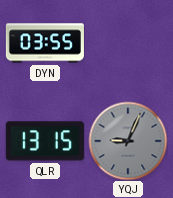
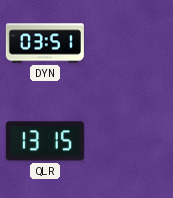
DYN: 03:55 -> 03:51
YQJ: 9:04 -> none
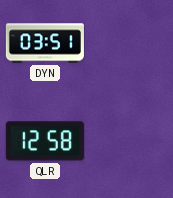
QLR: 13:15 -> 12:58
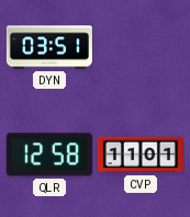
CVP: none -> 11:01
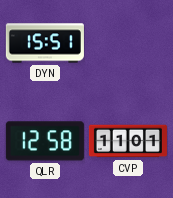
DYN: 03:51 -> 15:51
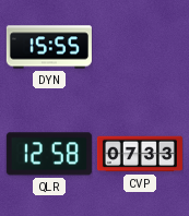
DYN: 15:51 -> 15:55
CVP: 11:01 -> 07:33
